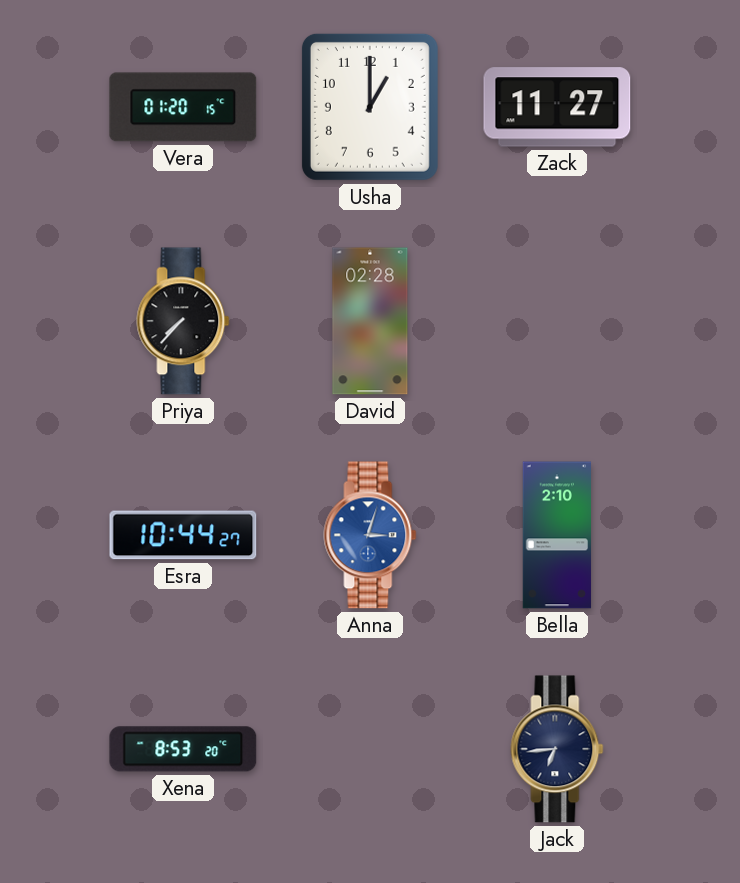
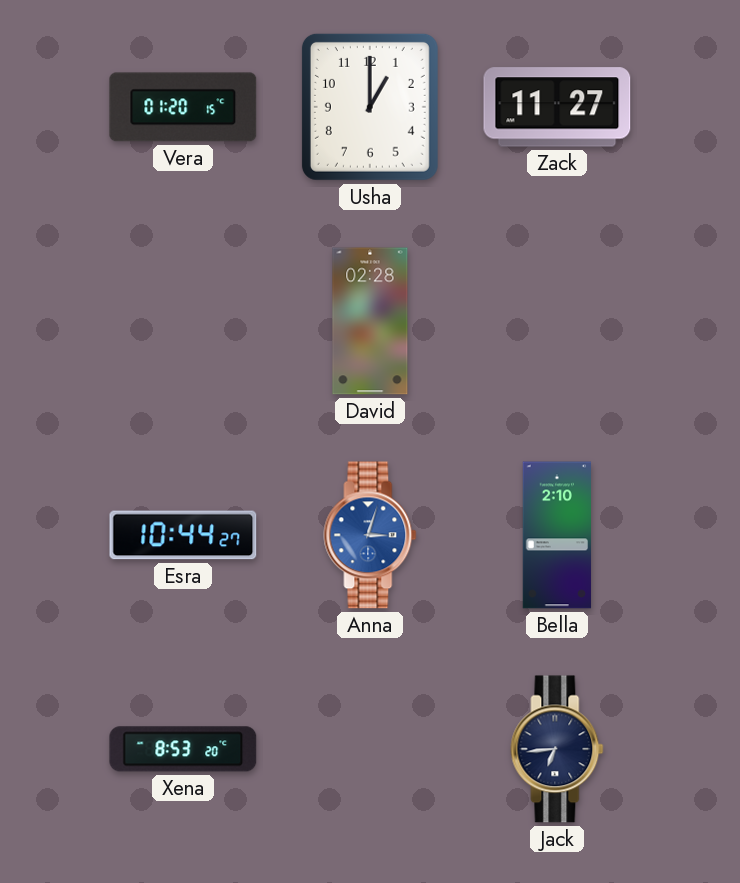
Priya: 7:37 -> none
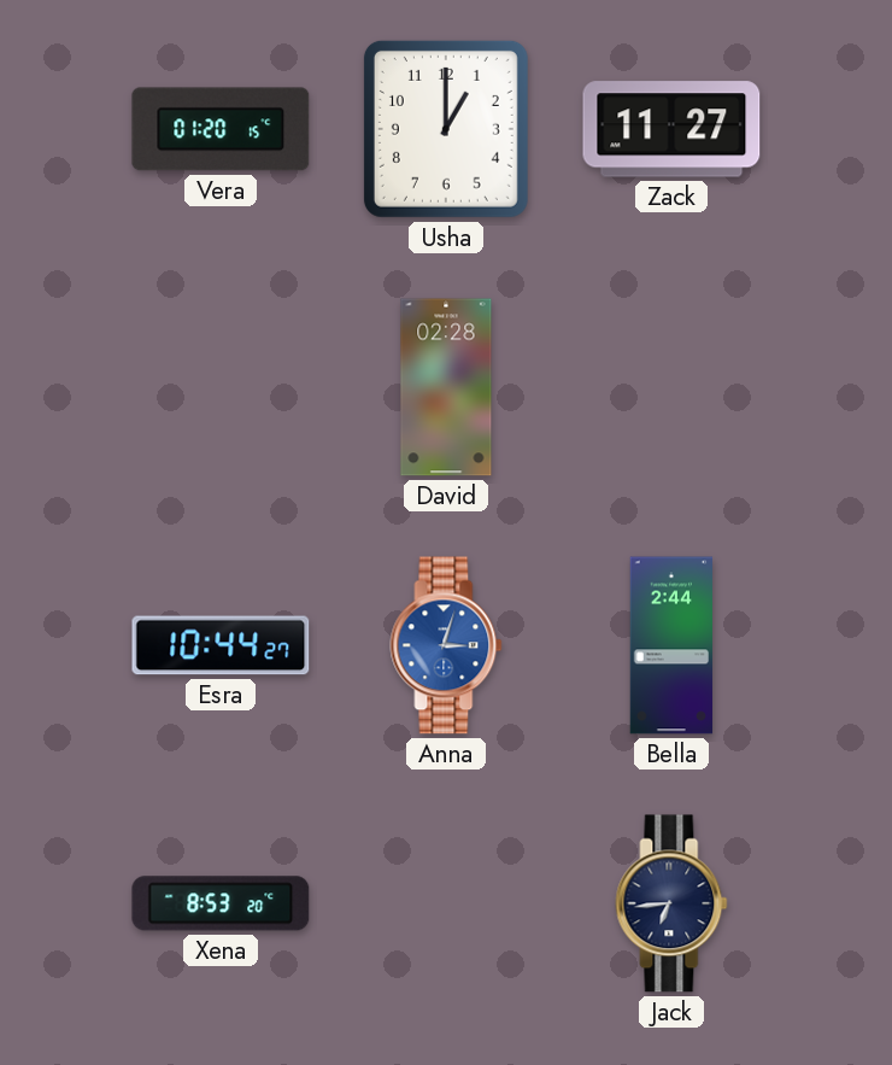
Bella: 2:10 -> 2:44
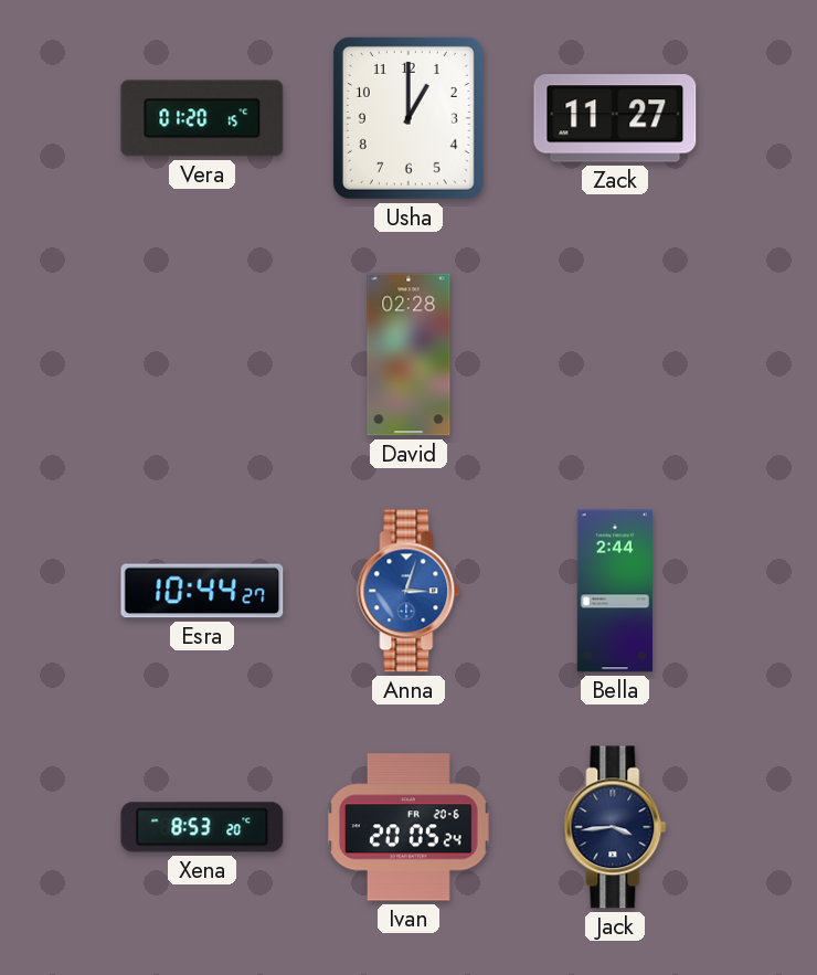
Ivan: none -> 20:05
Jack: 6:44 -> 3:44
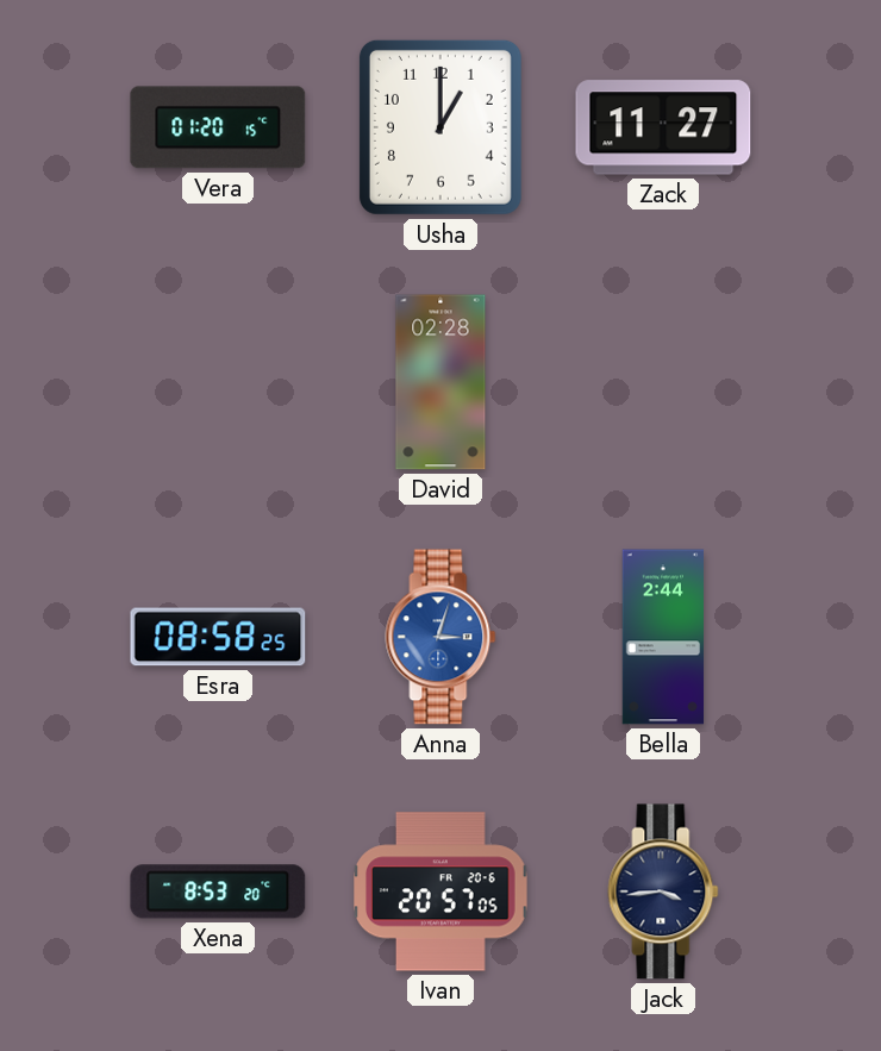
Esra: 10:44 -> 08:58
Ivan: 20:05 -> 20:57
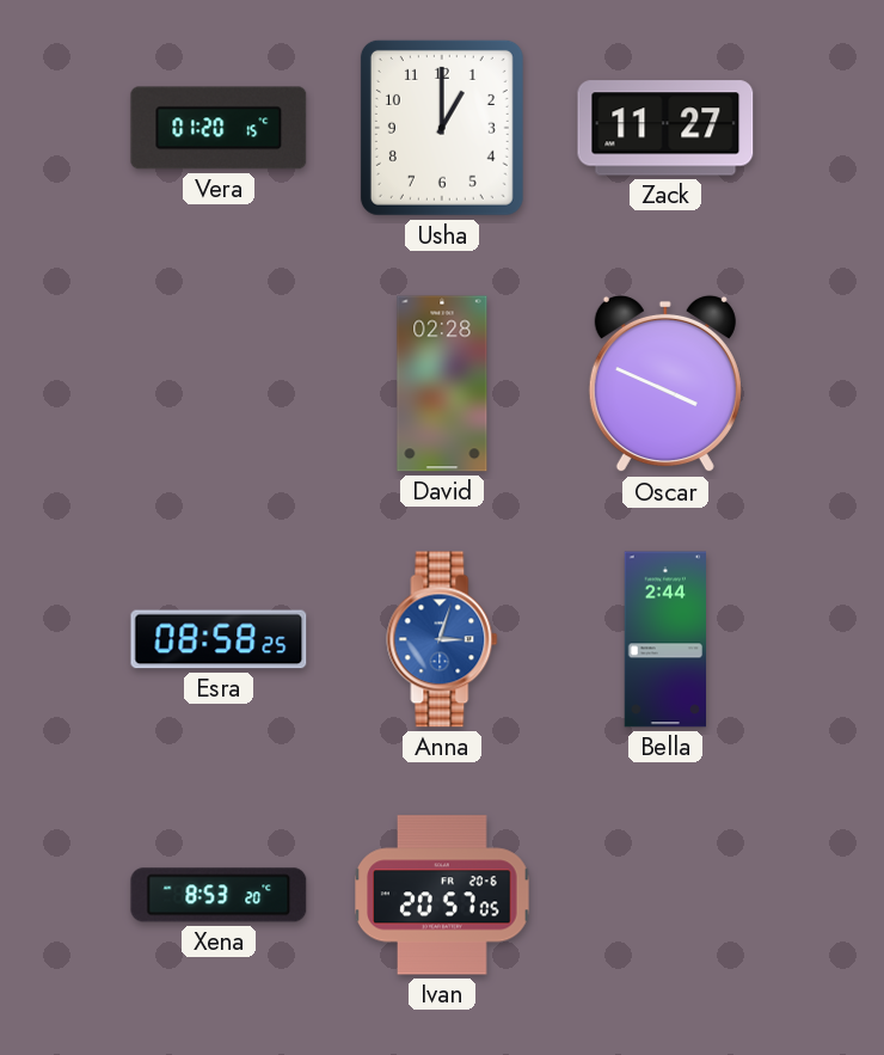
Oscar: none -> 3:49
Jack: 3:44 -> none
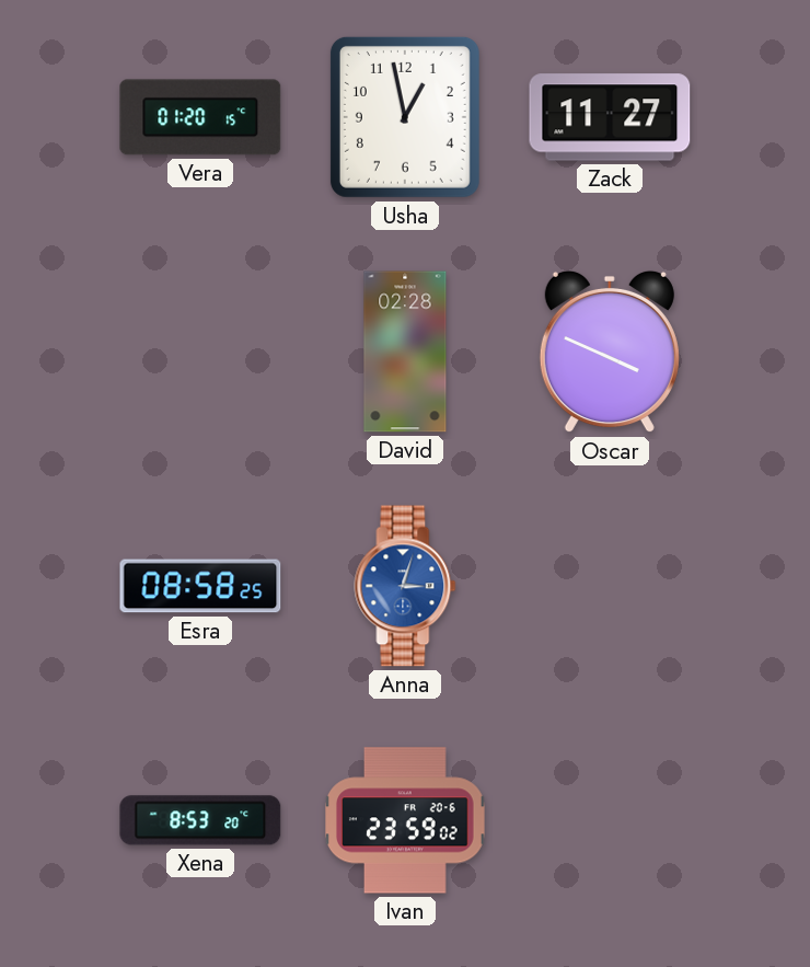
Usha: 1:00 -> 12:58
Bella: 2:44 -> none
Ivan: 20:57 -> 23:59
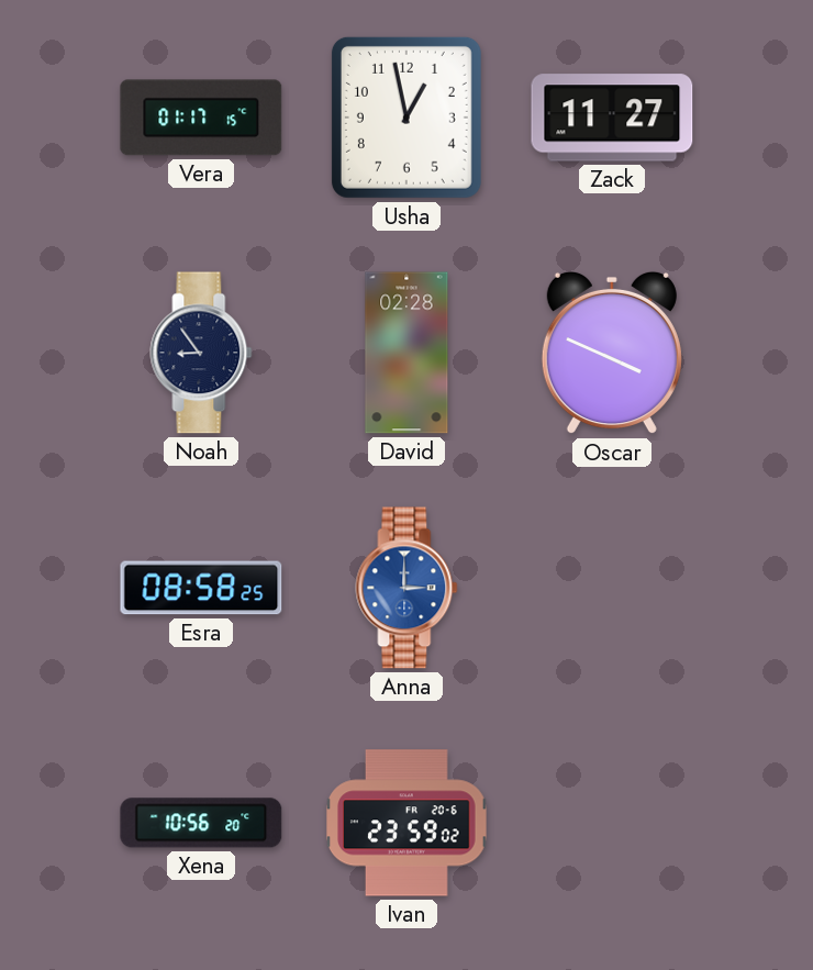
Vera: 01:20 -> 01:17
Noah: none -> 8:54
Anna: 3:03 -> 3:00
Xena: 8:53 -> 10:56
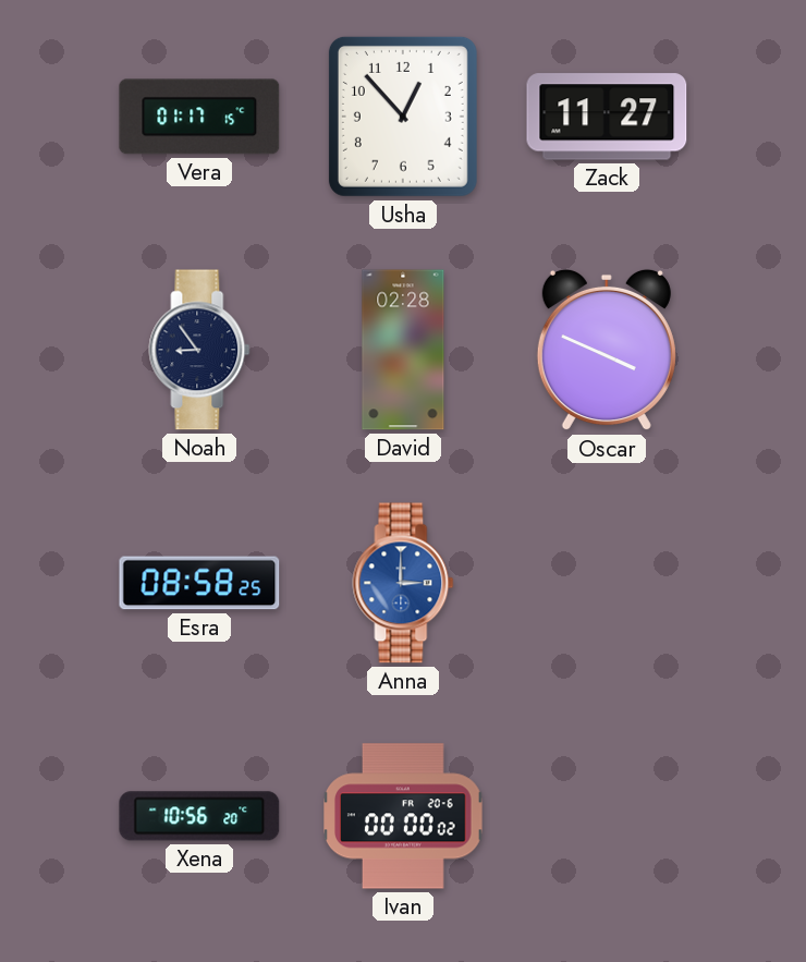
Usha: 12:58 -> 12:53
Ivan: 23:59 -> 00:00
